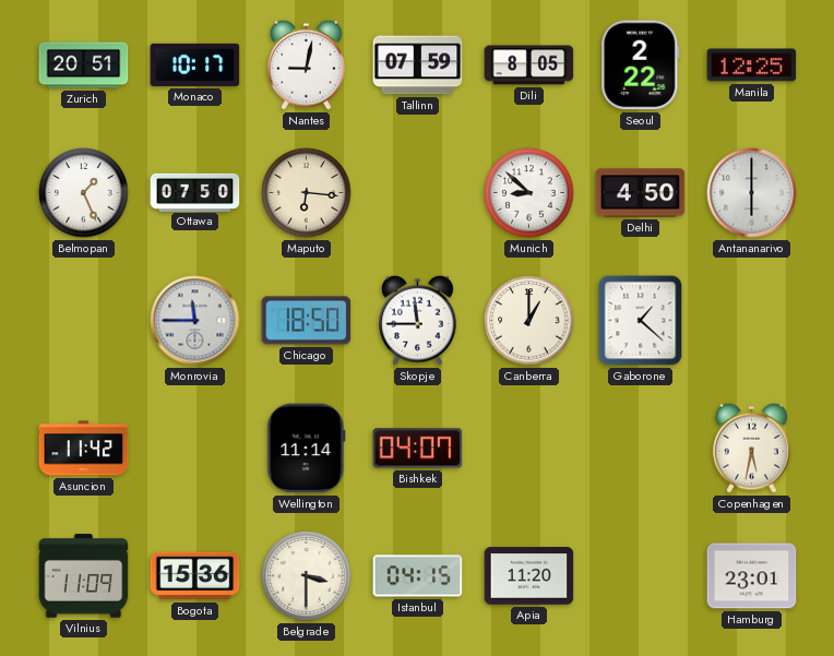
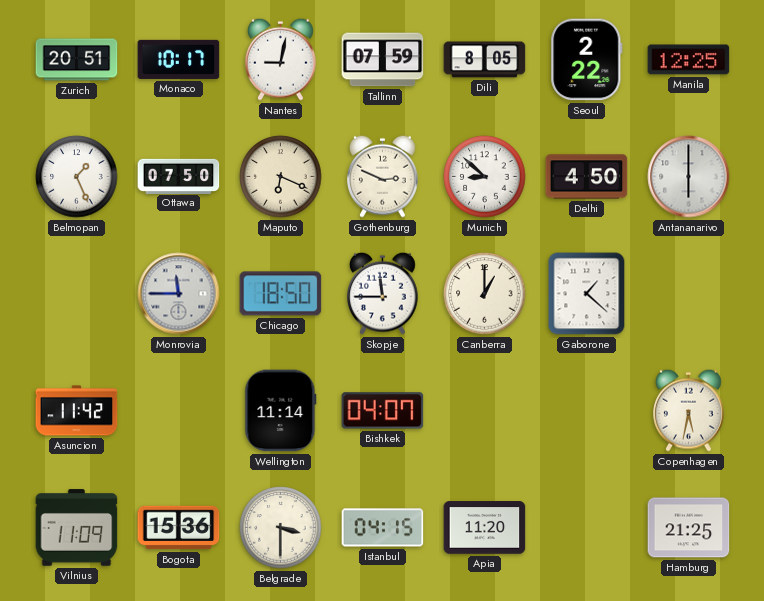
Maputo: 6:16 -> 6:19
Gothenburg: none -> 2:49
Hamburg: 23:01 -> 21:25
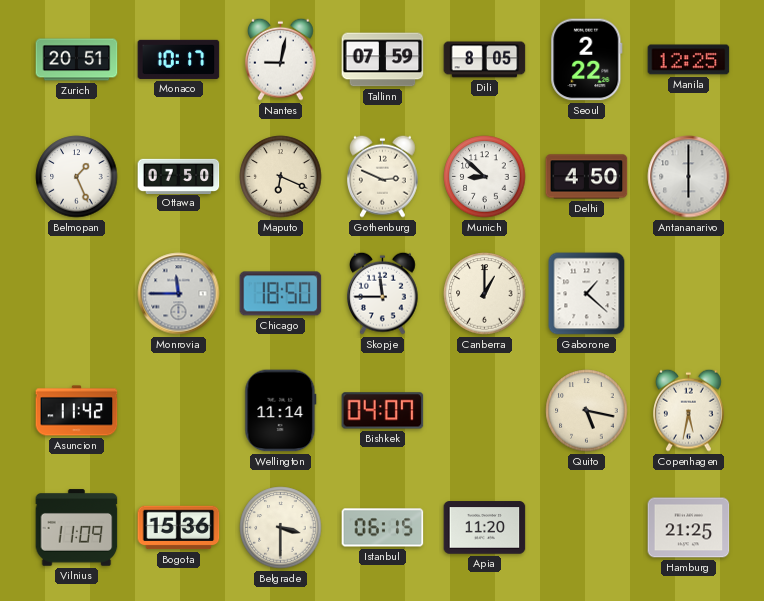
Quito: none -> 5:17
Istanbul: 04:15 -> 06:15
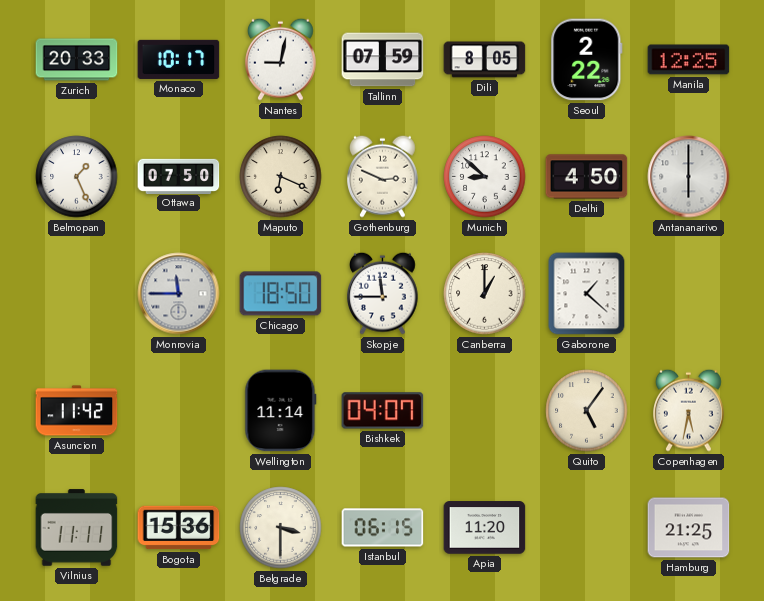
Zurich: 20:51 -> 20:33
Quito: 5:17 -> 5:06
Vilnius: 11:09 -> 11:11
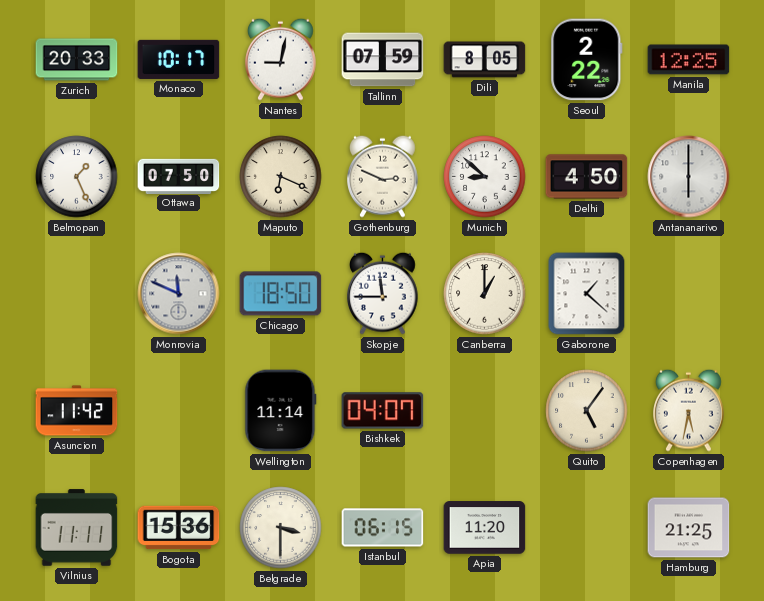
Monrovia: 11:45 -> 11:49
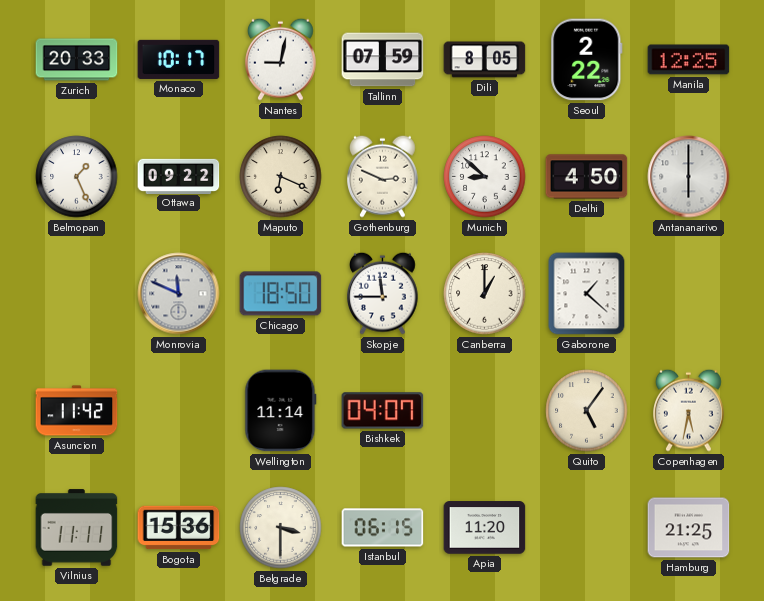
Ottawa: 07:50 -> 09:22
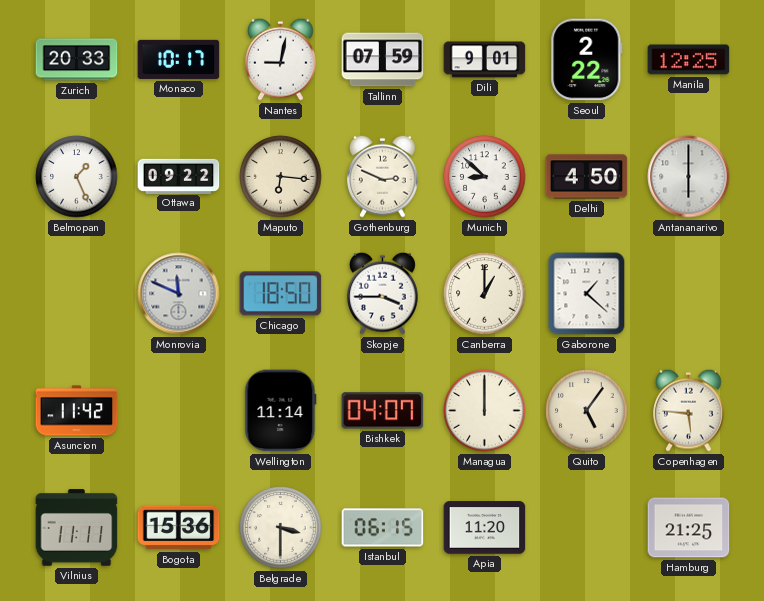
Dili: 8:05 -> 9:01
Maputo: 6:19 -> 6:16
Skopje: 11:45 -> 3:45
Managua: none -> 12:00
Copenhagen: 5:32 -> 5:46
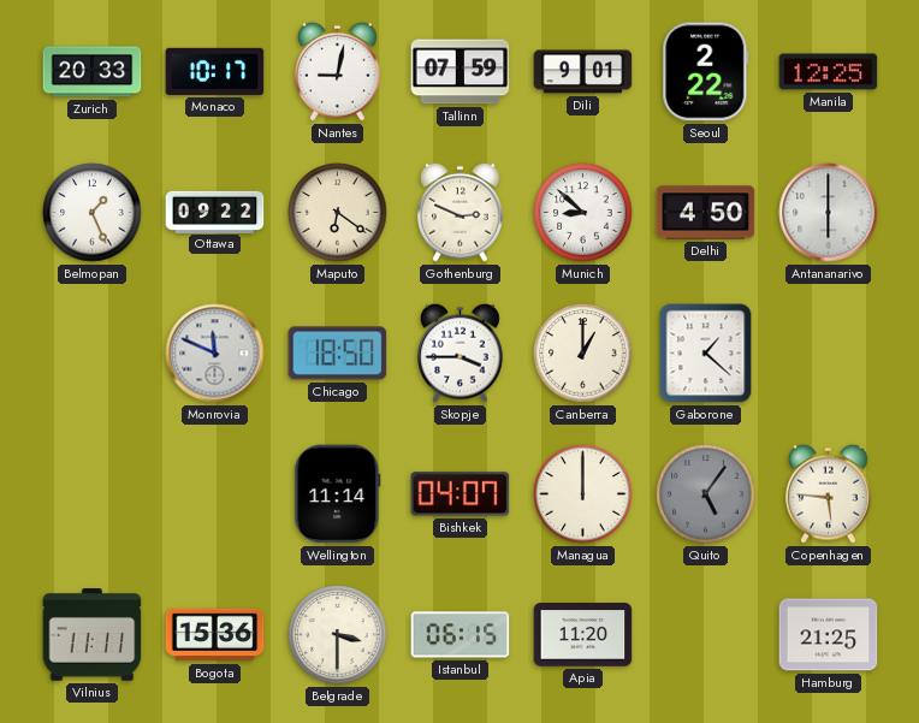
Maputo: 6:16 -> 6:21
Asuncion: 11:42 -> none
Quito dial: cream -> grey
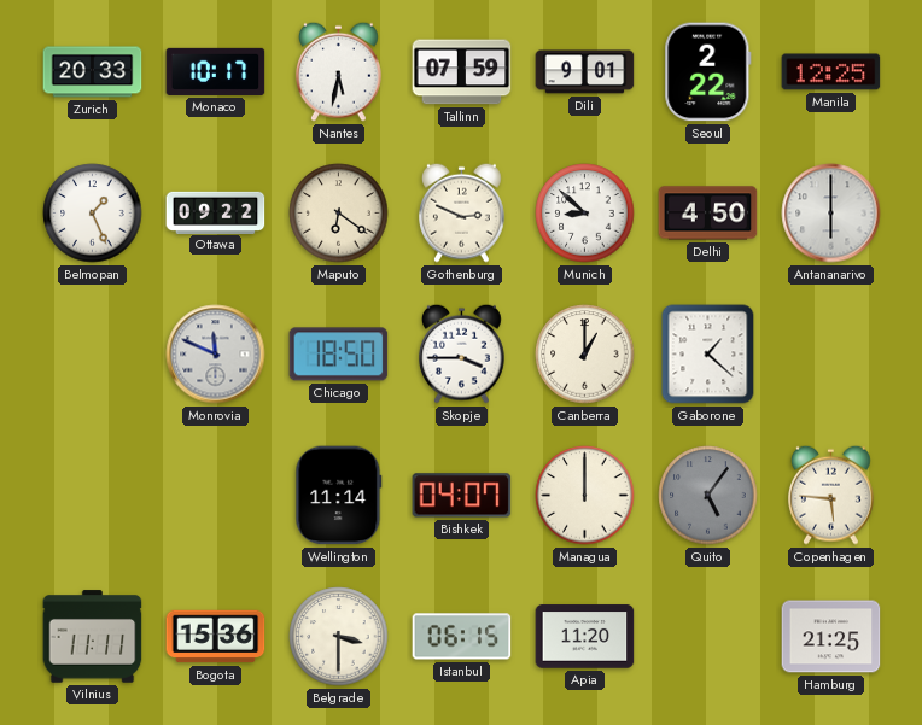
Nantes: 9:02 -> 5:32
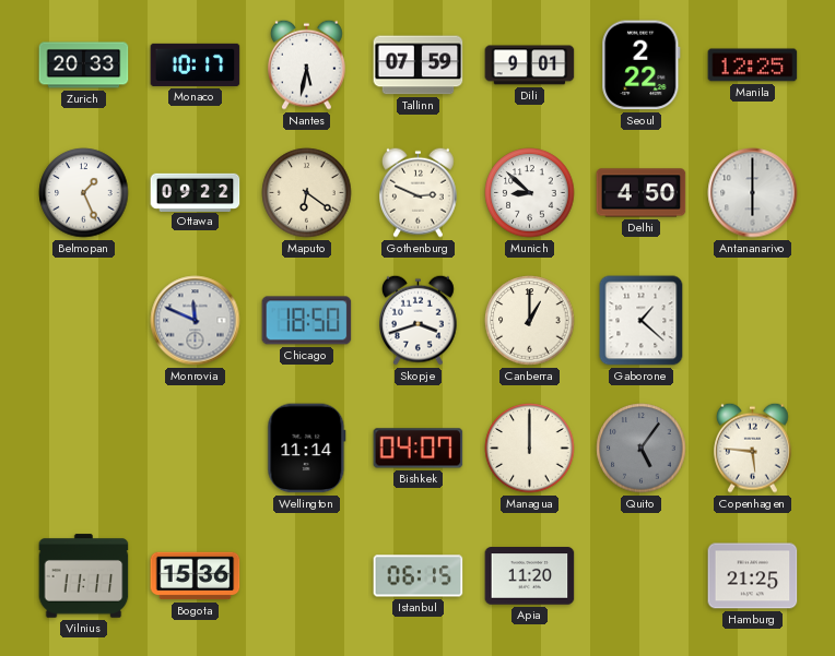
Skopje: 3:45 -> 3:42
Belgrade: 3:30 -> none
